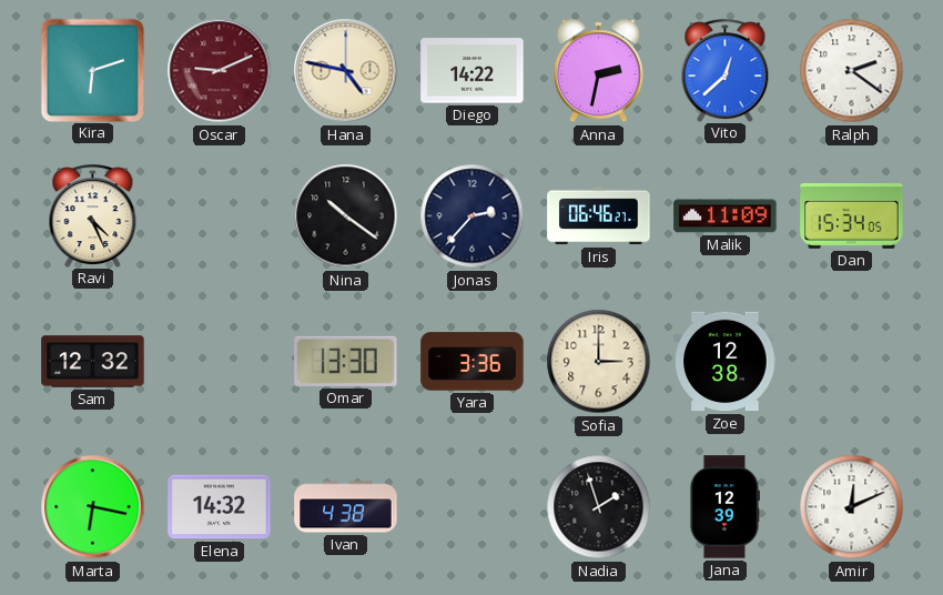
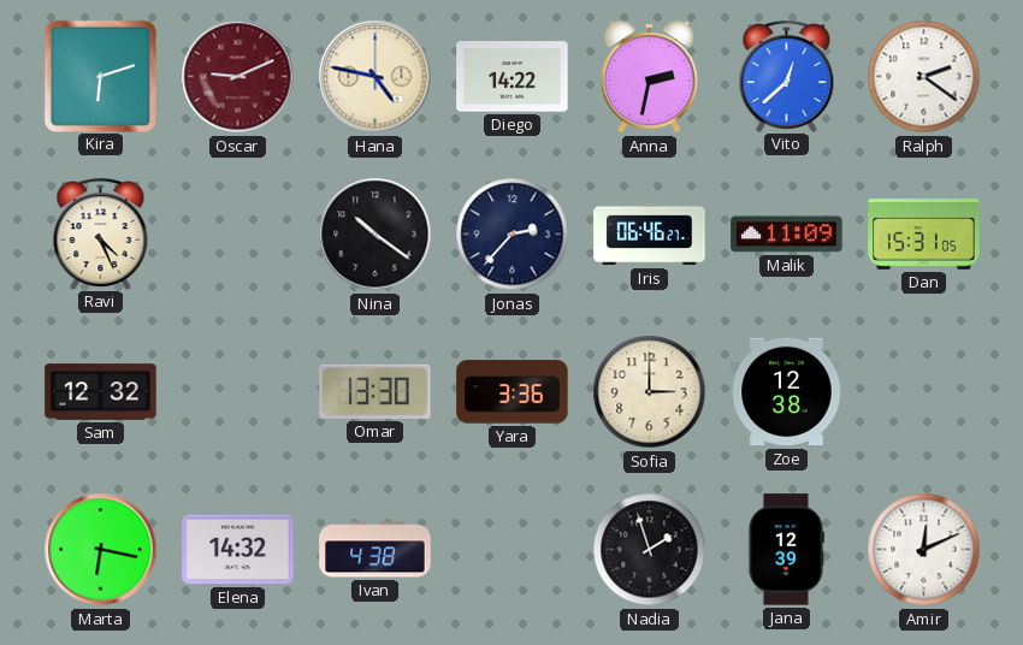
Dan: 15:34 -> 15:31
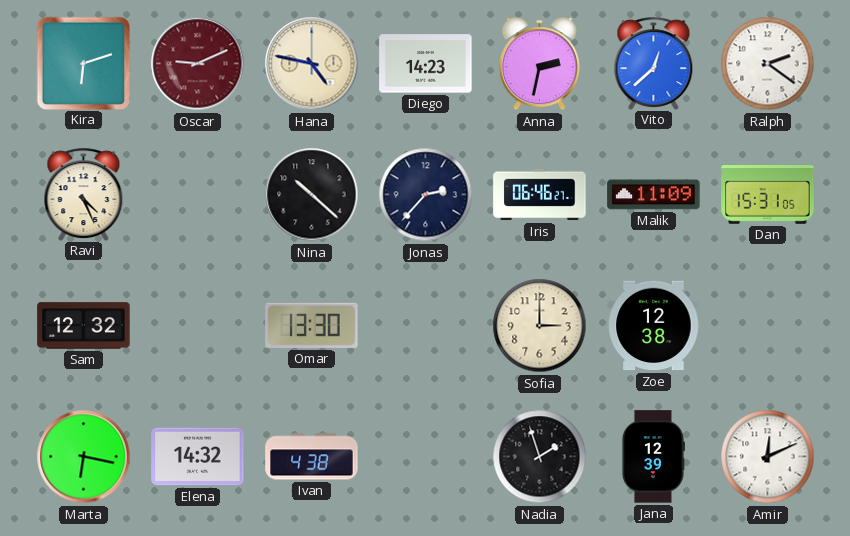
Diego: 14:22 -> 14:23
Nina: 10:21 -> 10:22
Yara: 3:36 -> none
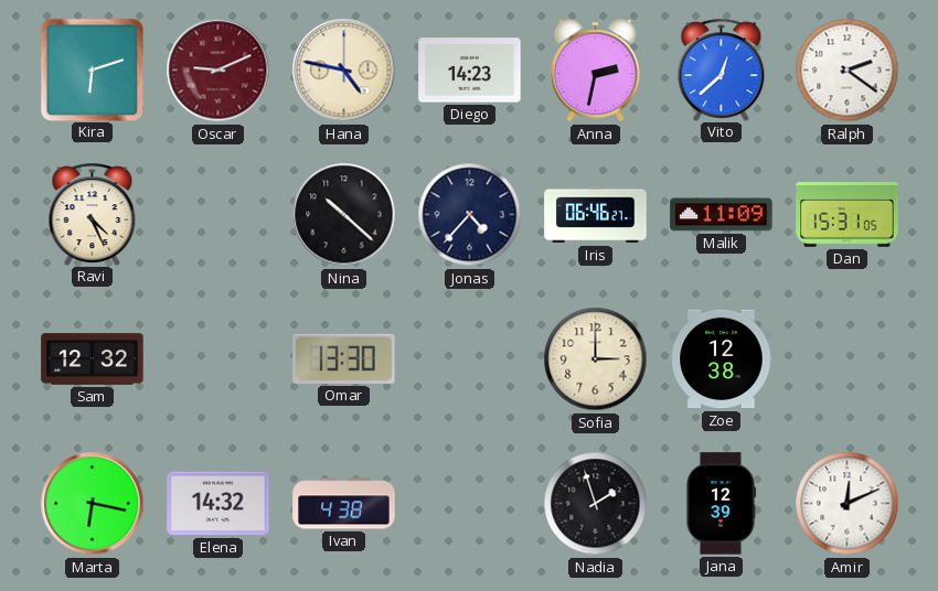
Jonas: 2:37 -> 4:37
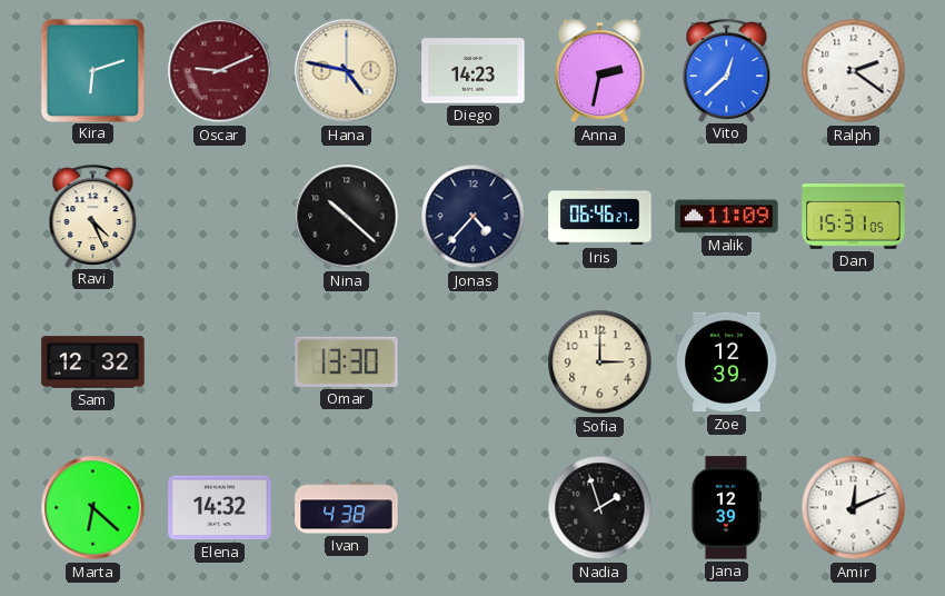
Zoe: 12:38 -> 12:39
Marta: 6:17 -> 6:22
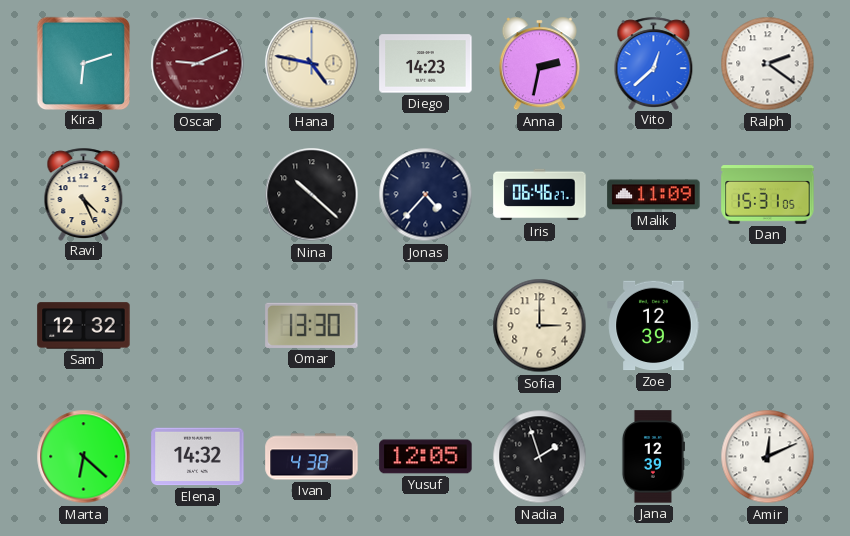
Yusuf: none -> 12:05
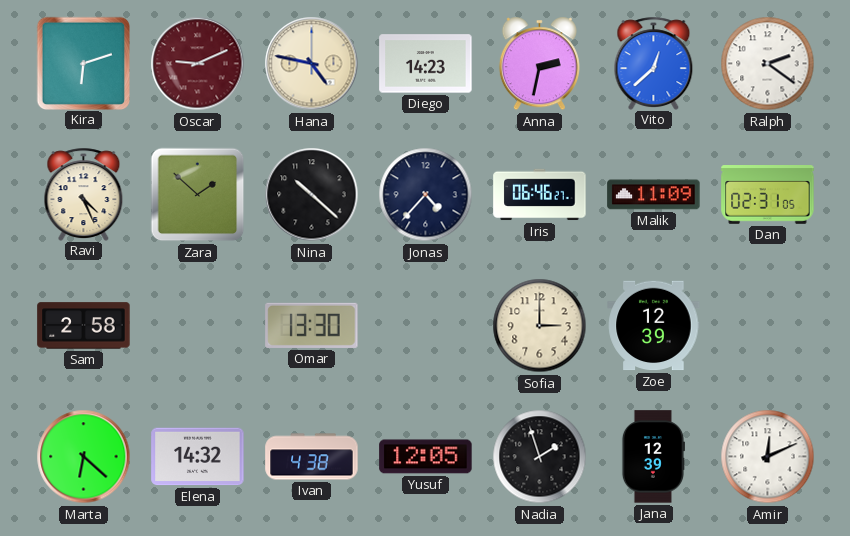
Zara: none -> 1:52
Dan: 15:31 -> 02:31
Sam: 12:32 -> 2:58
